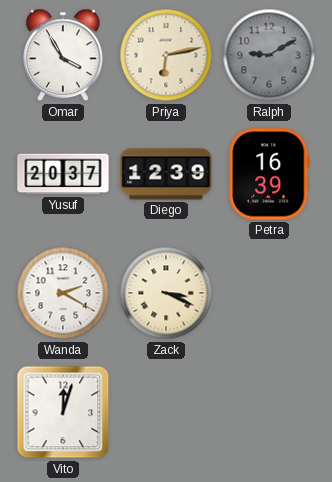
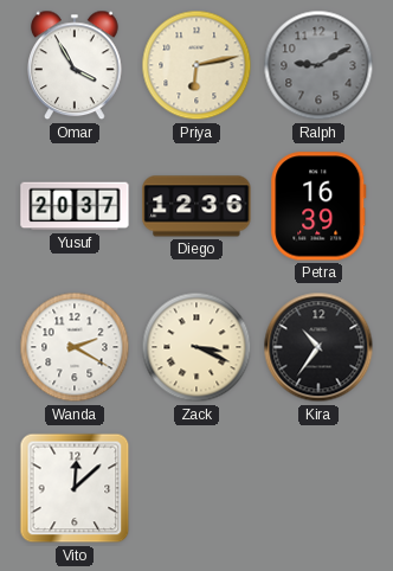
Diego: 12:39 -> 12:36
Kira: none -> 10:36
Vito: 12:03 -> 12:08
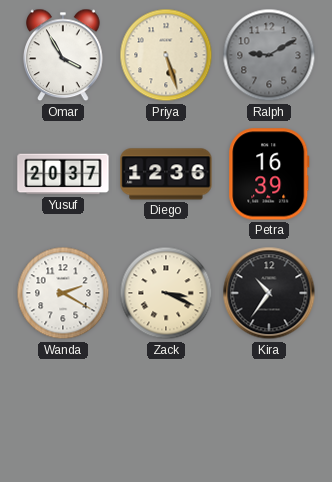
Priya: 6:13 -> 5:27
Vito: 12:08 -> none
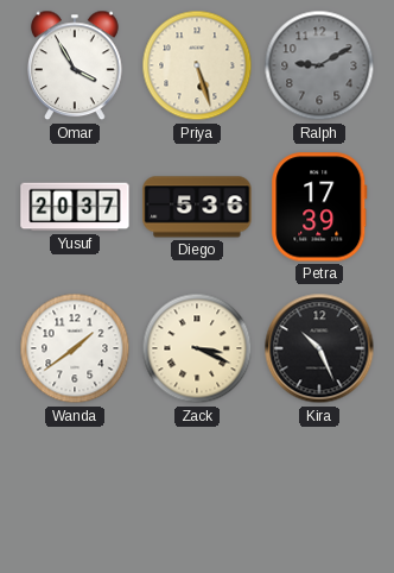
Diego: 12:36 -> 5:36
Petra: 16:39 -> 17:39
Wanda: 2:20 -> 1:39
Kira: 10:36 -> 10:26
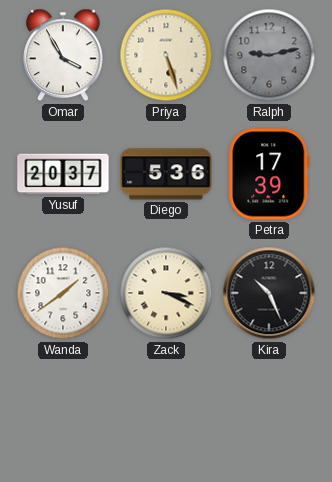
Ralph: 9:10 -> 9:13
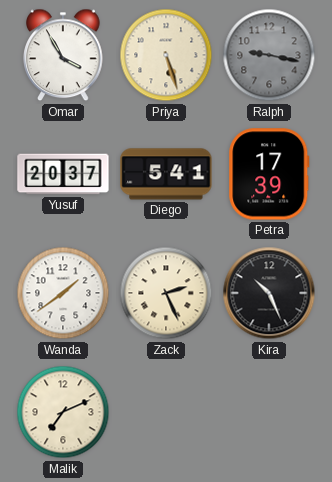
Ralph: 9:13 -> 9:17
Diego: 5:36 -> 5:41
Zack: 3:19 -> 2:26
Malik: none -> 7:11
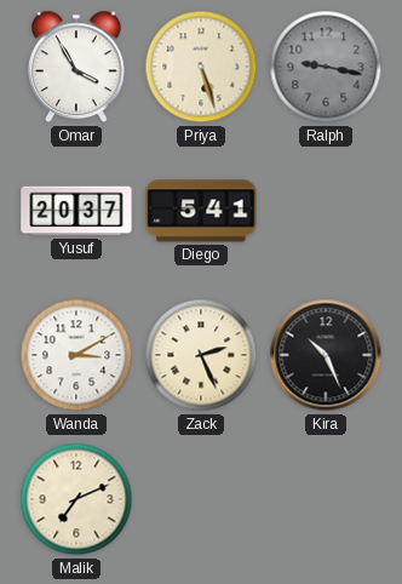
Petra: 17:39 -> none
Wanda: 1:39 -> 3:10
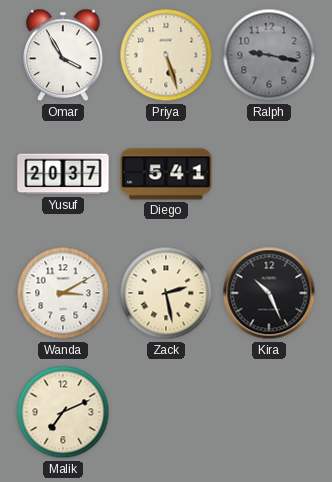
Zack: 2:26 -> 2:28
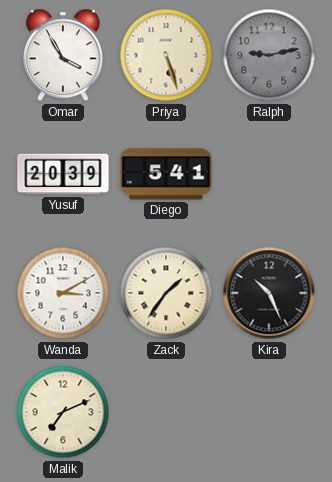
Ralph: 9:17 -> 9:13
Yusuf: 20:37 -> 20:39
Zack: 2:28 -> 1:36
